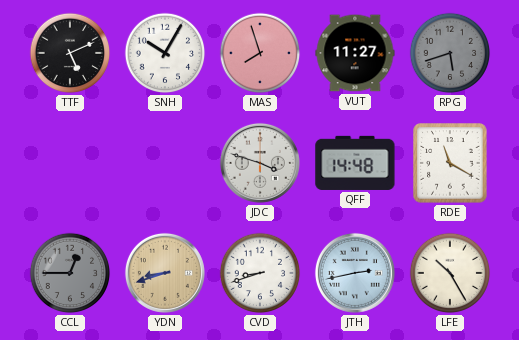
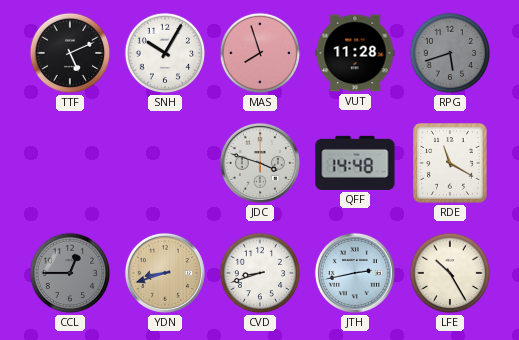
VUT: 11:27 -> 11:28
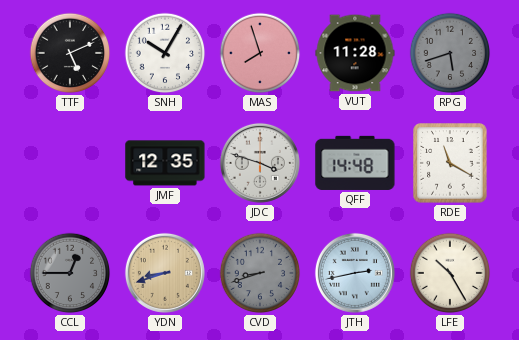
JMF: none -> 12:35
CVD dial: white -> grey
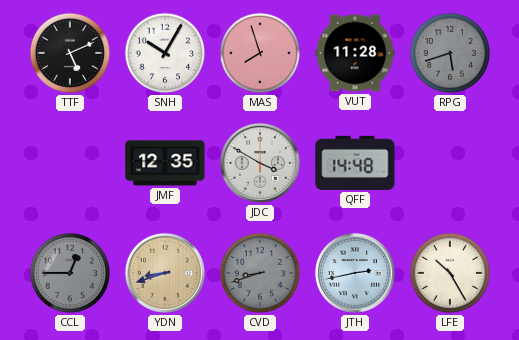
JDC: 3:48 -> 3:50
RDE: 11:20 -> none
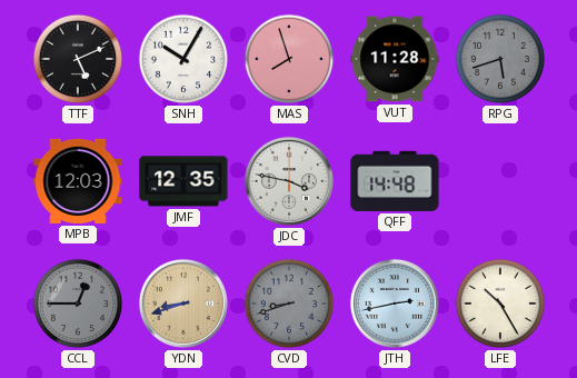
MPB: none -> 12:03
JDC: 3:50 -> 3:47
